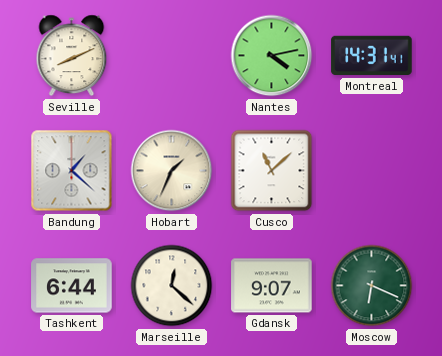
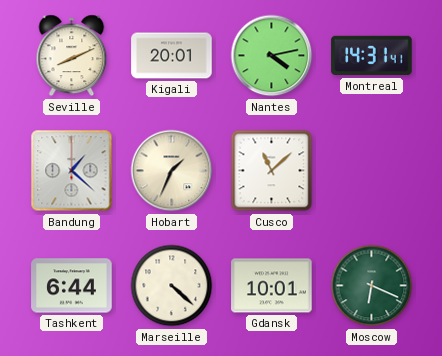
Kigali: none -> 20:01
Marseille: 12:22 -> 4:22
Gdansk: 9:07 -> 10:01
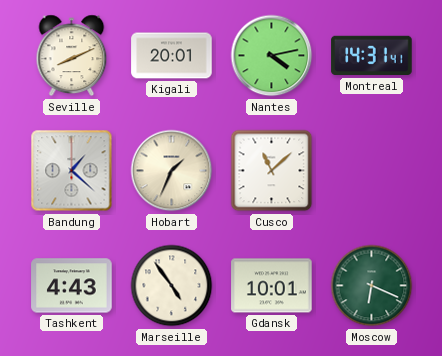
Tashkent: 6:44 -> 4:43
Marseille: 4:22 -> 4:54
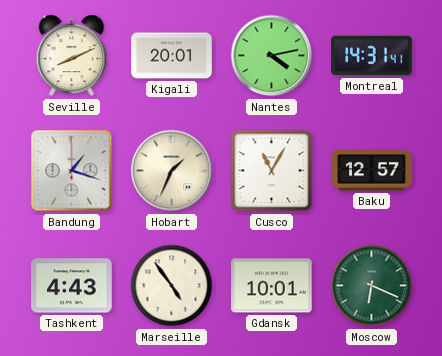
Bandung: 1:22 -> 1:18
Cusco: 11:08 -> 11:05
Baku: none -> 12:57
